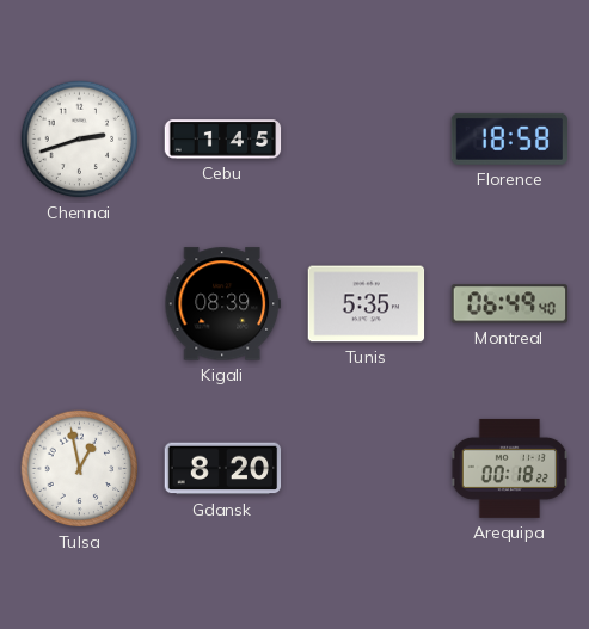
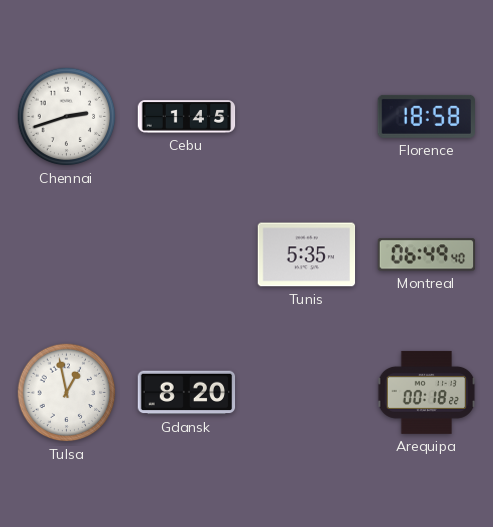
Kigali: 08:39 -> none
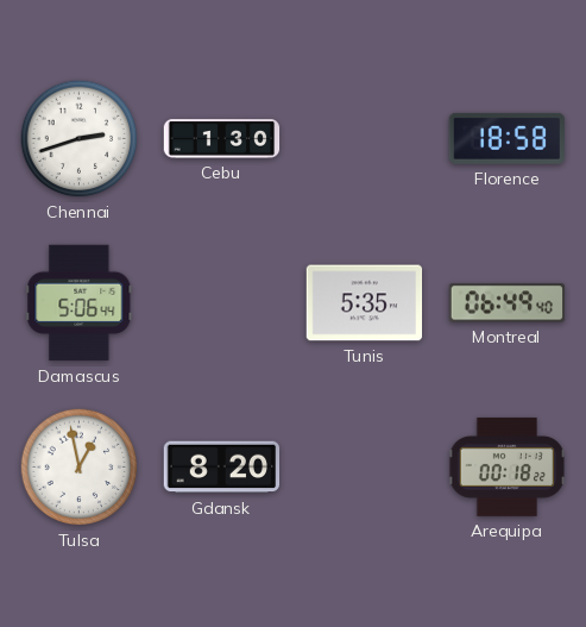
Cebu: 1:45 -> 1:30
Damascus: none -> 5:06
